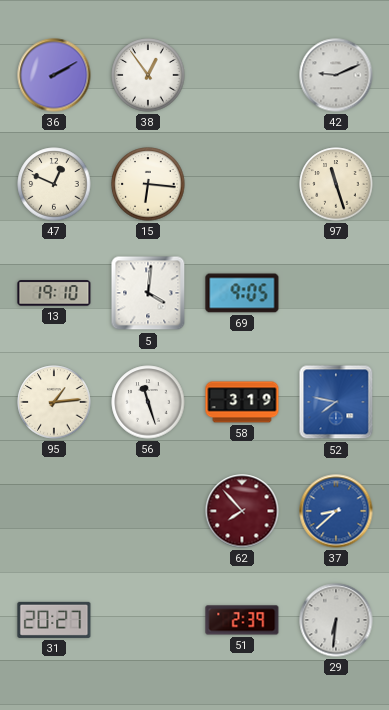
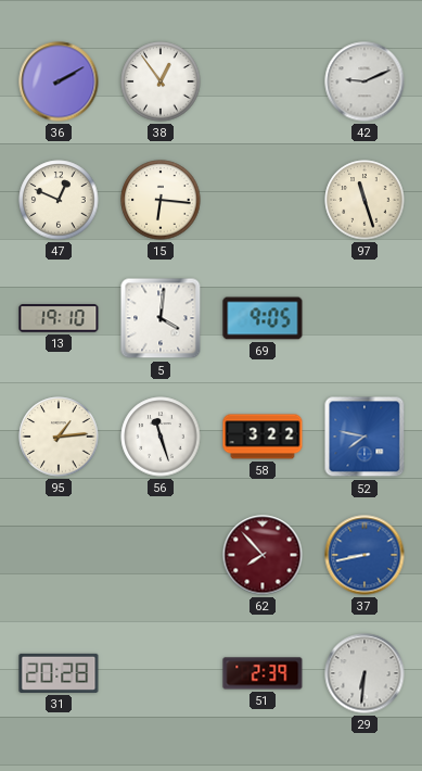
58: 3:19 -> 3:22
37: 8:38 -> 8:43
31: 20:27 -> 20:28
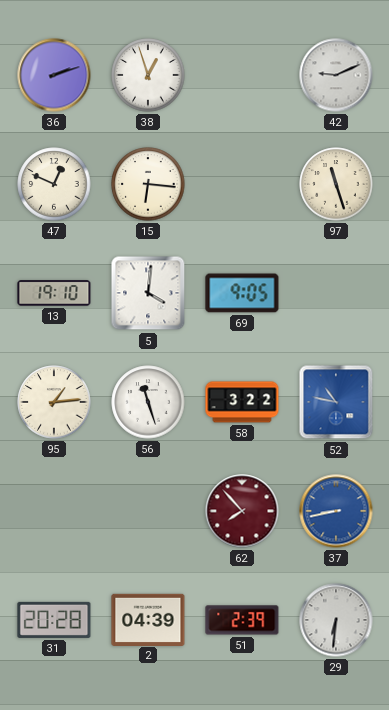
36: 2:10 -> 2:12
38: 12:54 -> 12:57
52: 7:47 -> 10:47
2: none -> 04:39
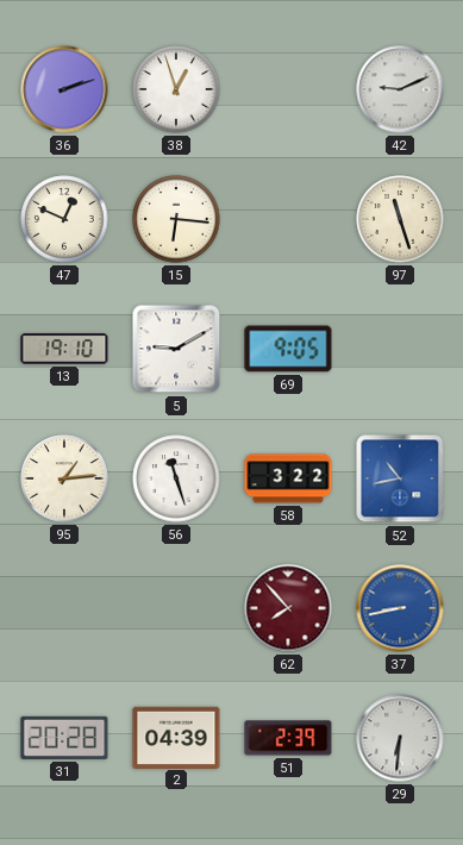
5: 4:01 -> 9:10
52: 10:47 -> 10:43
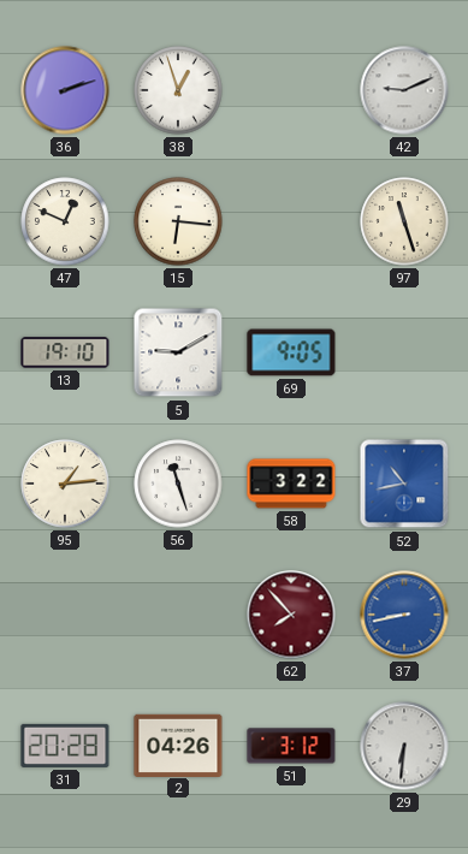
2: 04:39 -> 04:26
51: 2:39 -> 3:12
